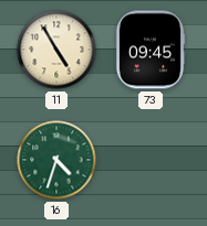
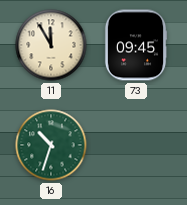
11: 4:55 -> 11:55
16: 4:33 -> 10:33
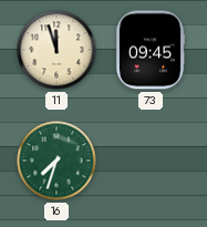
11: 11:55 -> 11:57
16: 10:33 -> 7:33
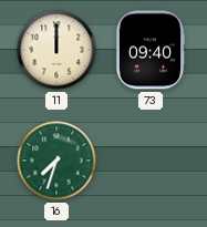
11: 11:57 -> 12:00
73: 09:45 -> 09:40
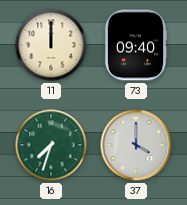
37: none -> 4:00
